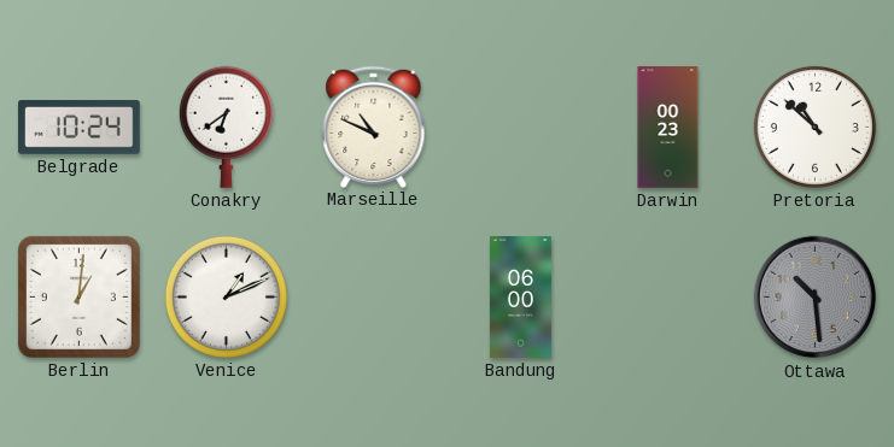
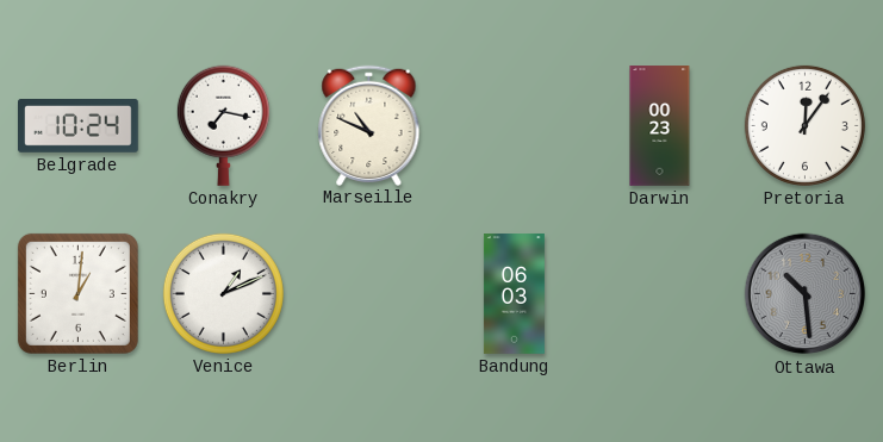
Conakry: 6:39 -> 7:17
Pretoria: 10:52 -> 12:06
Bandung: 06:00 -> 06:03
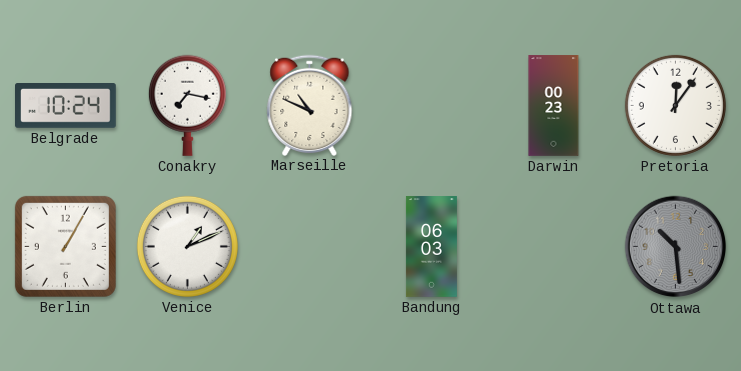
Berlin: 1:01 -> 1:05
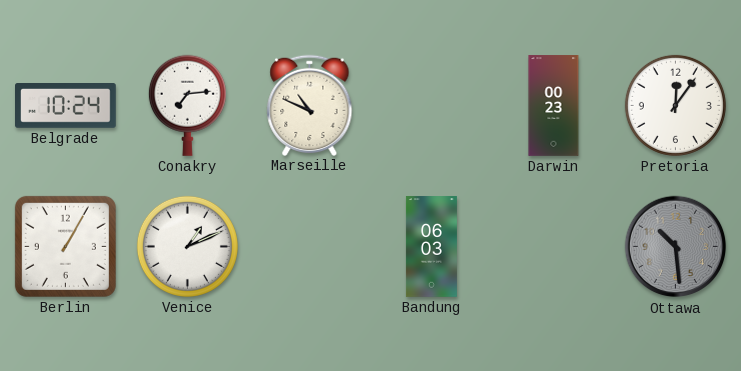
Conakry: 7:17 -> 7:14
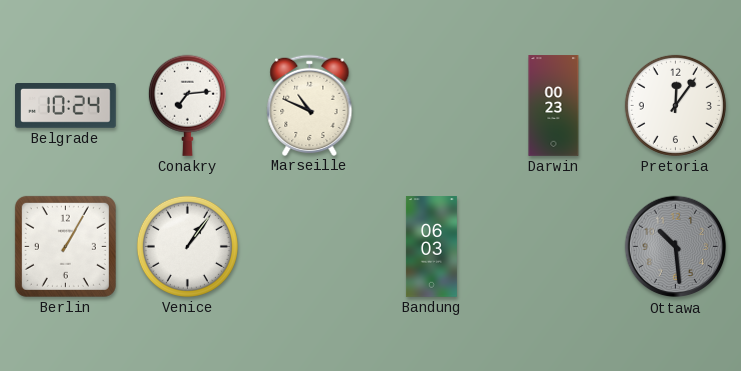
Venice: 1:11 -> 1:06
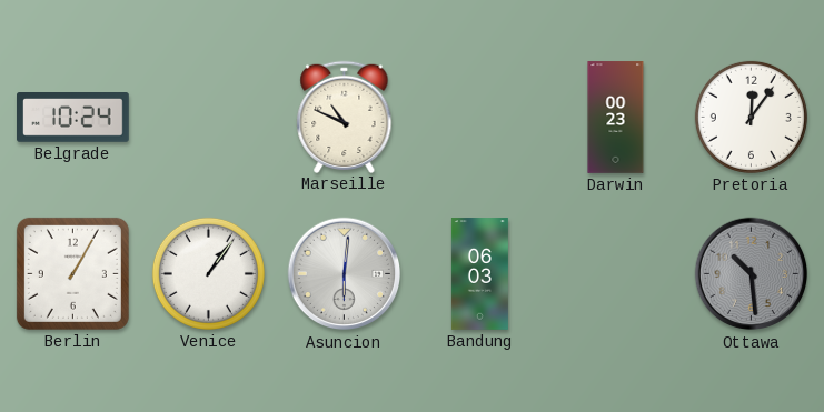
Conakry: 7:14 -> none
Asuncion: none -> 6:01
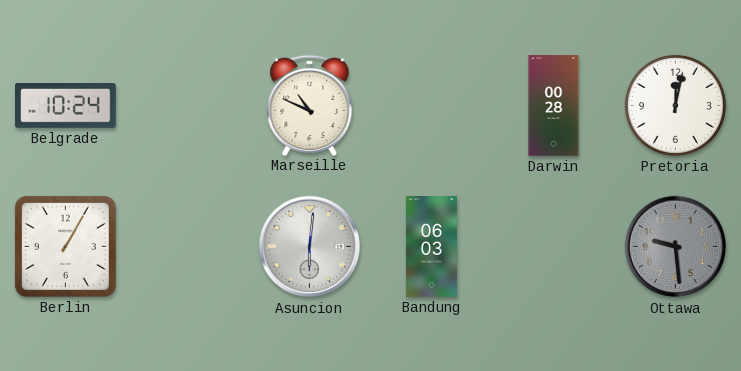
Darwin: 00:23 -> 00:28
Pretoria: 12:06 -> 12:02
Venice: 1:06 -> none
Ottawa: 10:29 -> 9:29
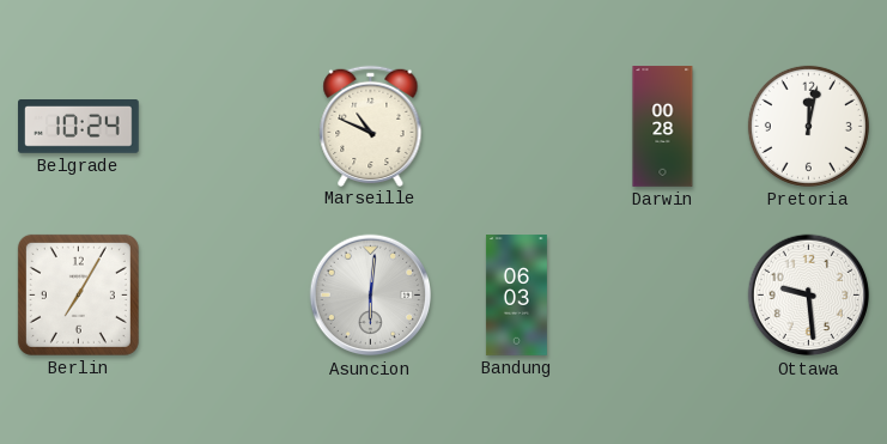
Berlin: 1:05 -> 7:05
Ottawa dial: grey -> white
